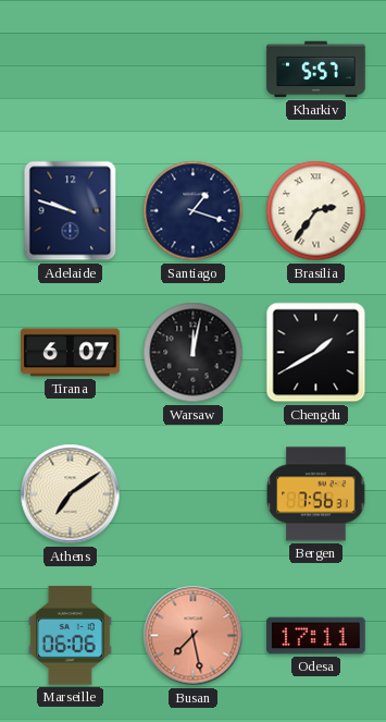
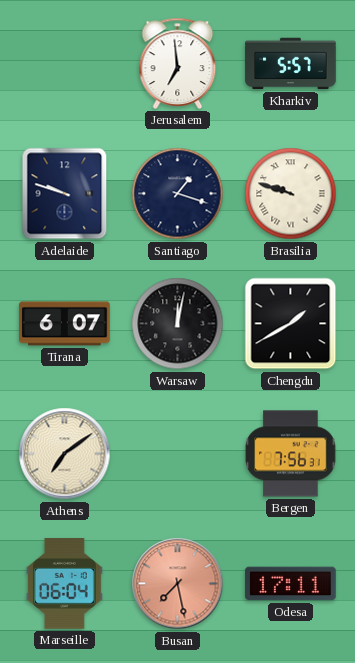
Jerusalem: none -> 6:59
Brasilia: 2:36 -> 9:48
Marseille: 06:06 -> 06:04
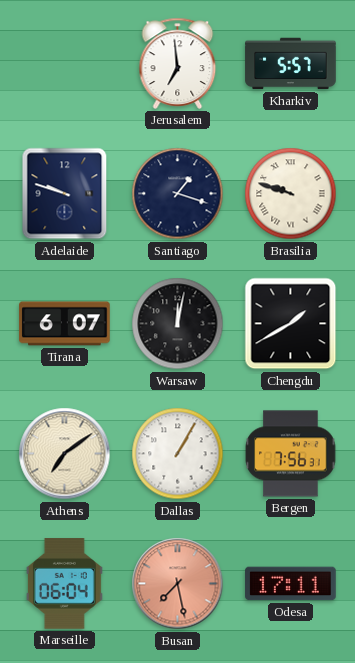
Dallas: none -> 1:05
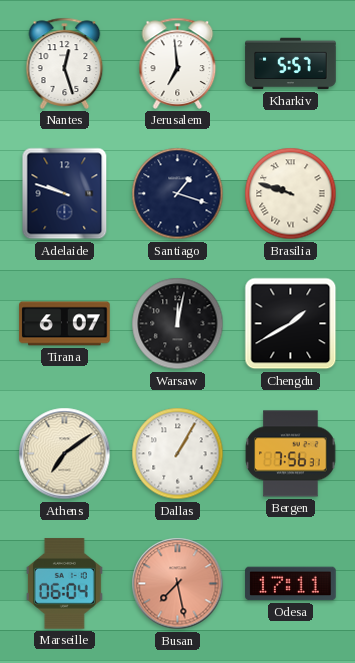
Nantes: none -> 12:27
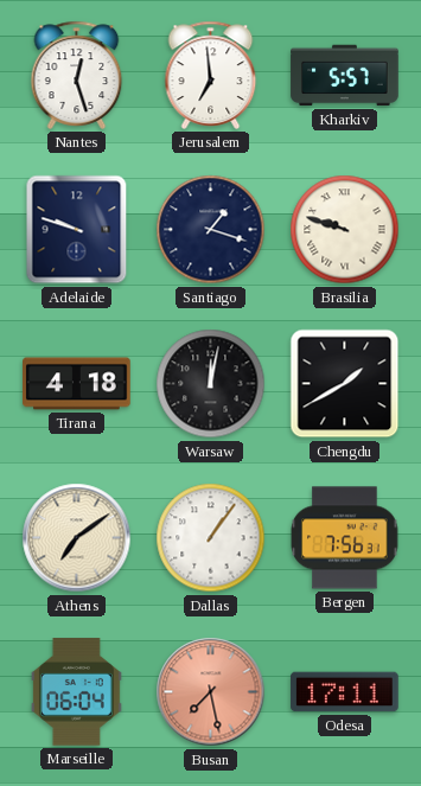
Tirana: 6:07 -> 4:18
Dallas: 1:05 -> 1:06
